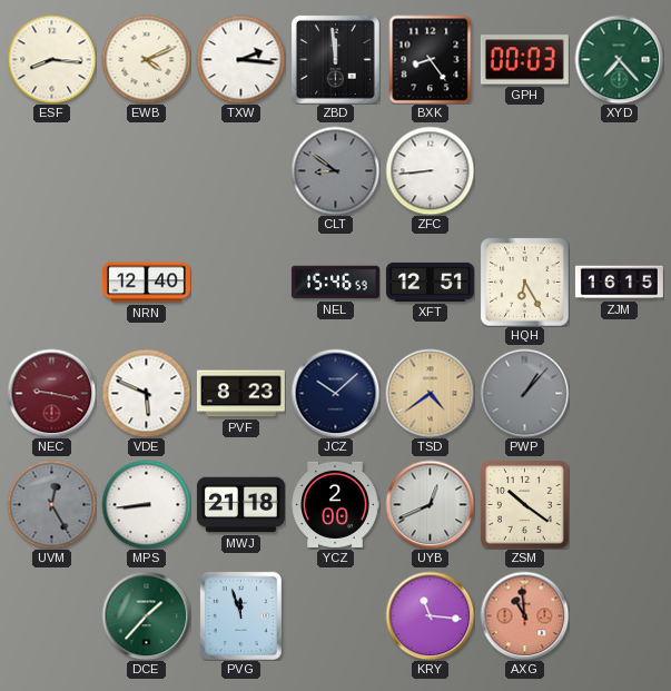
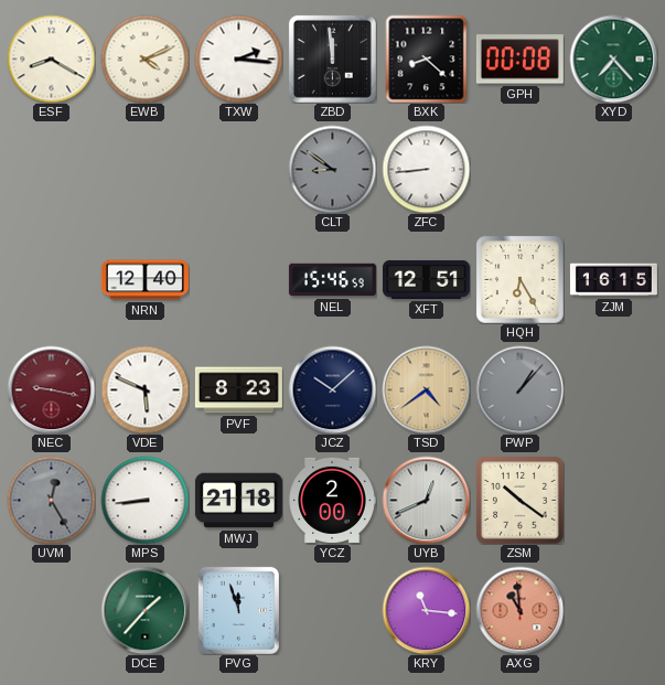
ESF: 8:16 -> 8:20
BXK: 8:24 -> 8:22
GPH: 00:03 -> 00:08
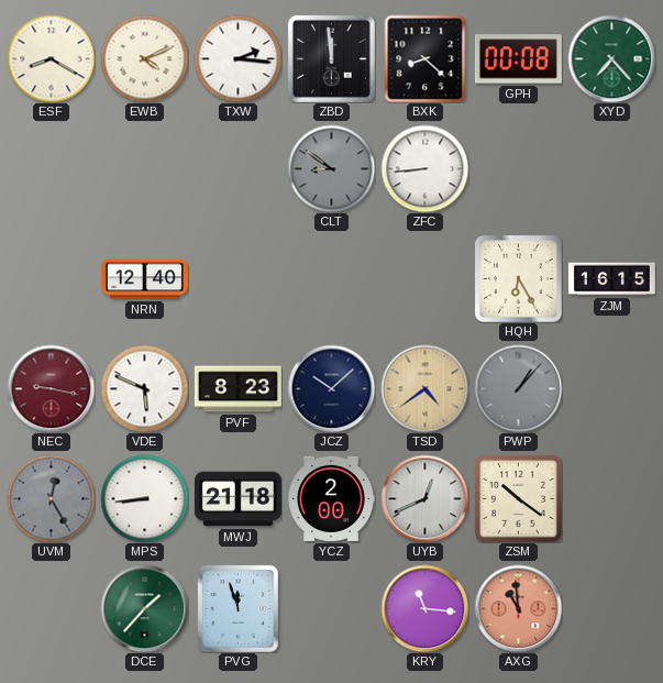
NEL: 15:46 -> none
XFT: 12:51 -> none
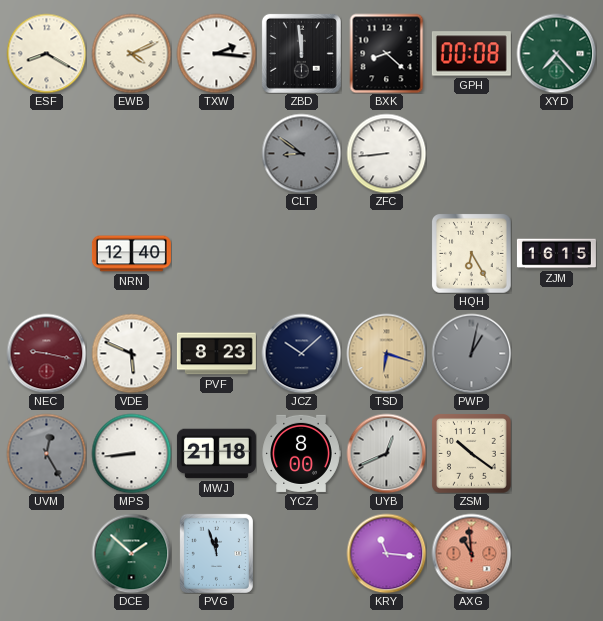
TSD: 4:39 -> 6:18
PWP: 1:07 -> 1:02
YCZ: 2:00 -> 8:00
DCE: 1:37 -> 1:52
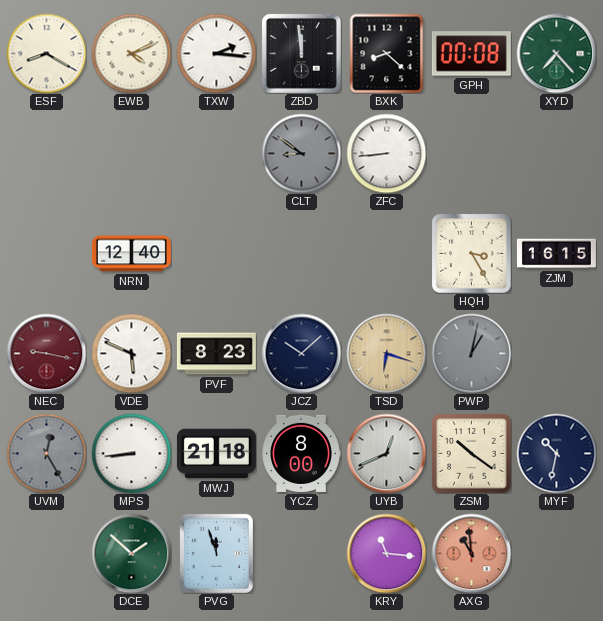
HQH: 6:25 -> 3:25
MYF: none -> 10:32
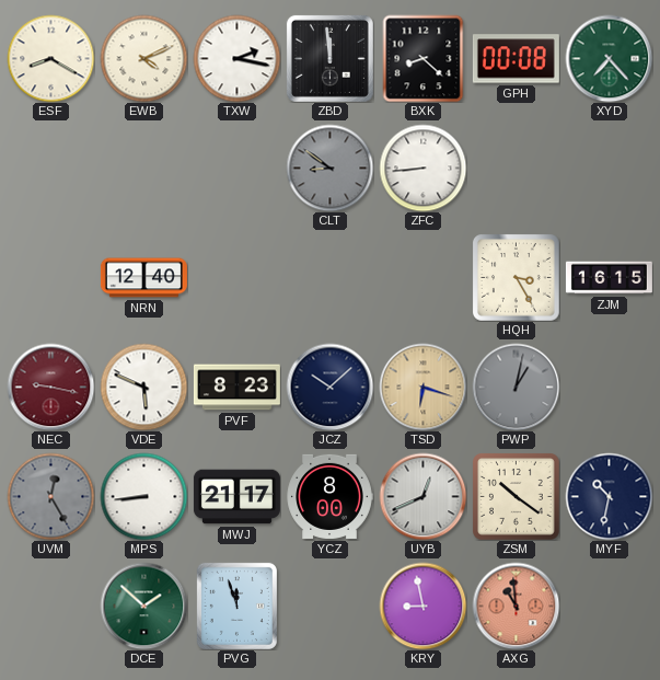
TXW: 2:16 -> 2:17
MWJ: 21:18 -> 21:17
KRY: 11:16 -> 8:58
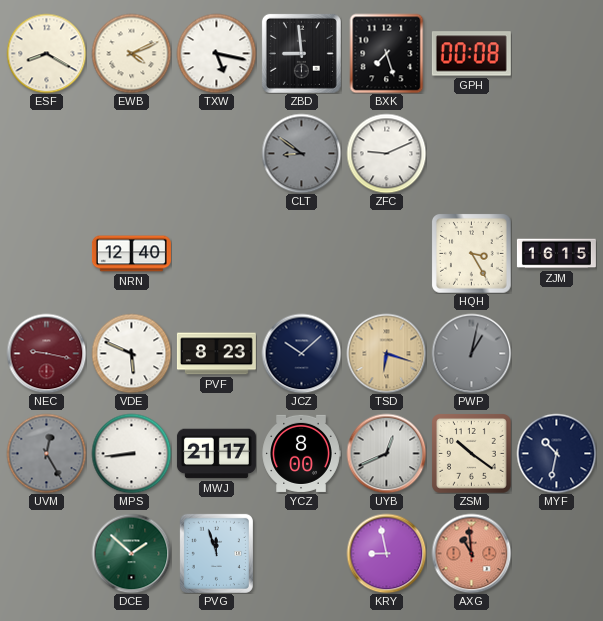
TXW: 2:17 -> 5:17
ZBD: 11:59 -> 8:59
BXK: 8:22 -> 7:27
XYD: 7:23 -> none
ZFC: 8:44 -> 9:11
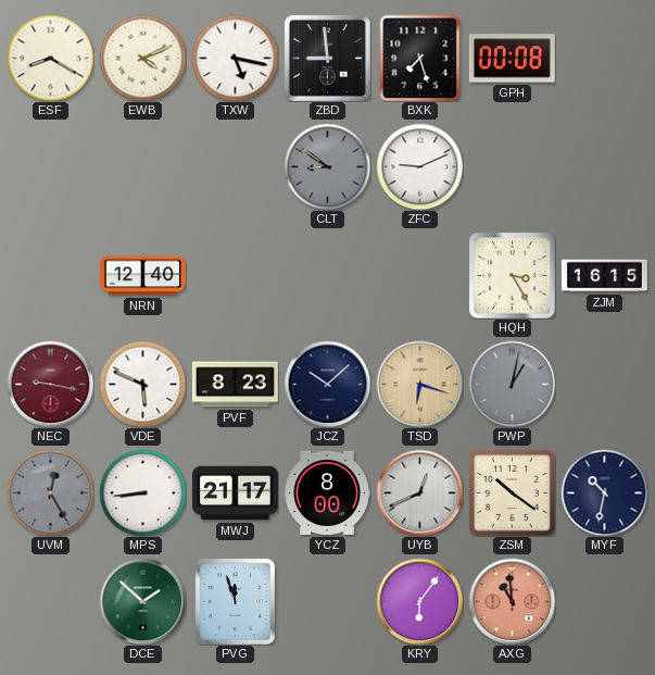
KRY: 8:58 -> 6:06
